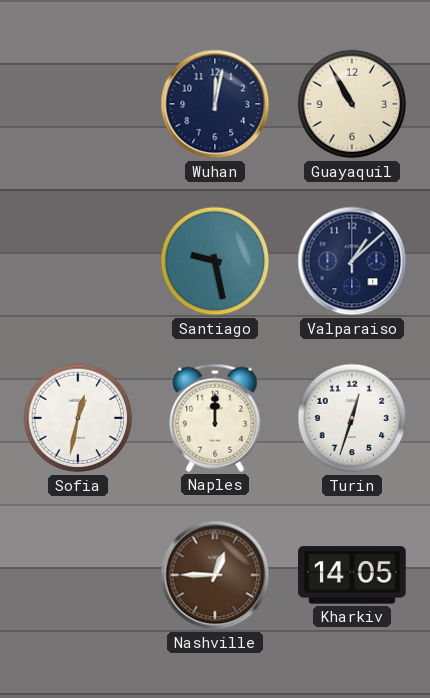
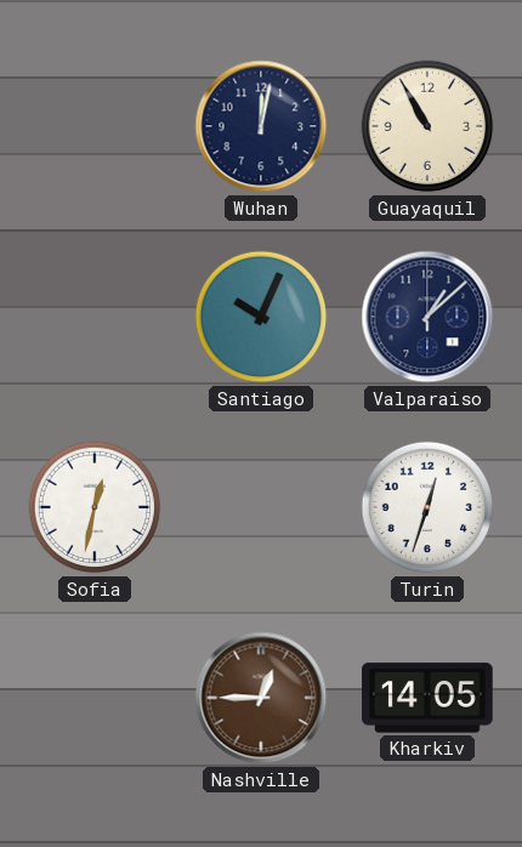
Santiago: 9:28 -> 10:04
Naples: 12:00 -> none
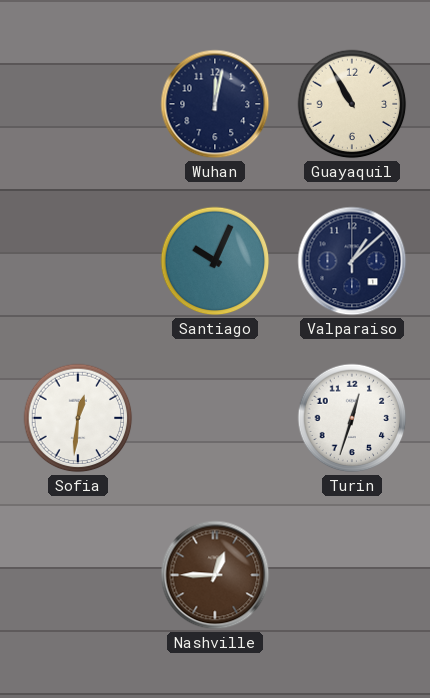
Sofia: 12:32 -> 12:31
Kharkiv: 14:05 -> none
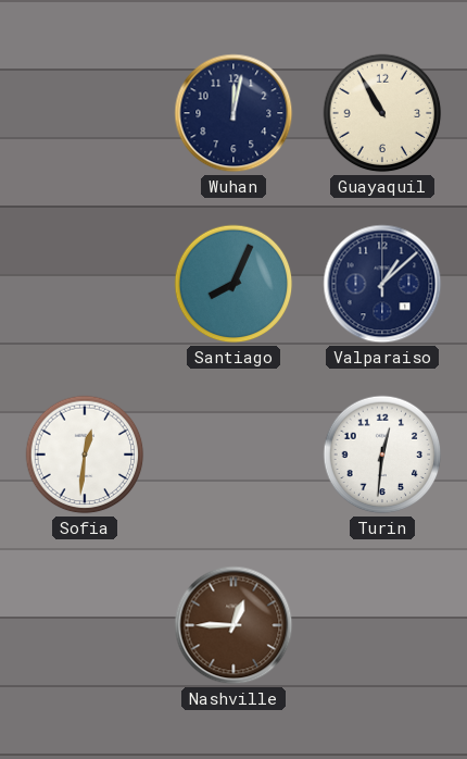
Santiago: 10:04 -> 8:04
Turin: 12:33 -> 12:31
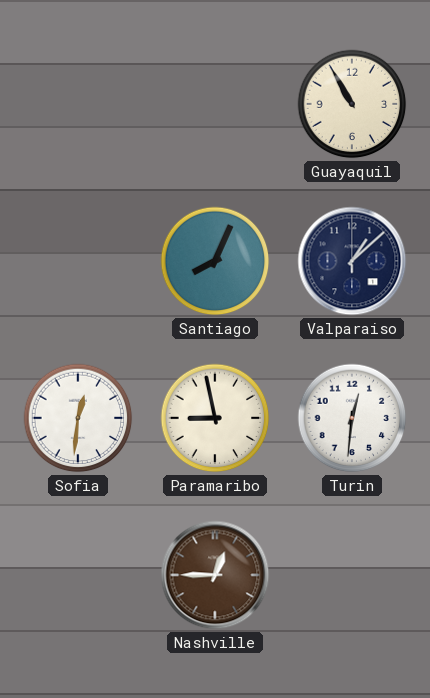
Wuhan: 12:02 -> none
Paramaribo: none -> 8:58
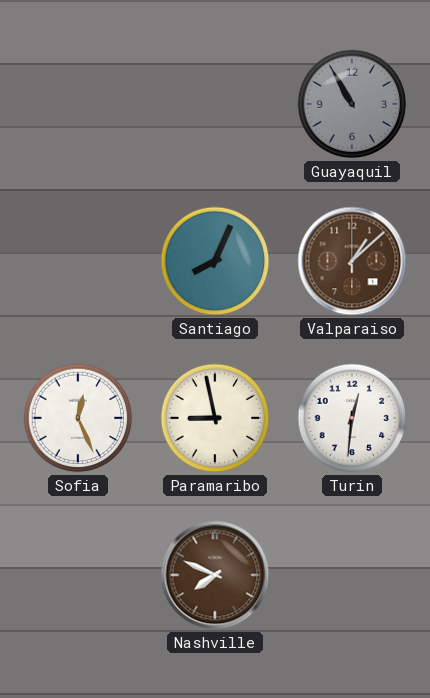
Guayaquil dial: cream -> grey
Valparaiso dial: navy -> brown
Sofia: 12:31 -> 12:26
Nashville: 12:45 -> 7:49
